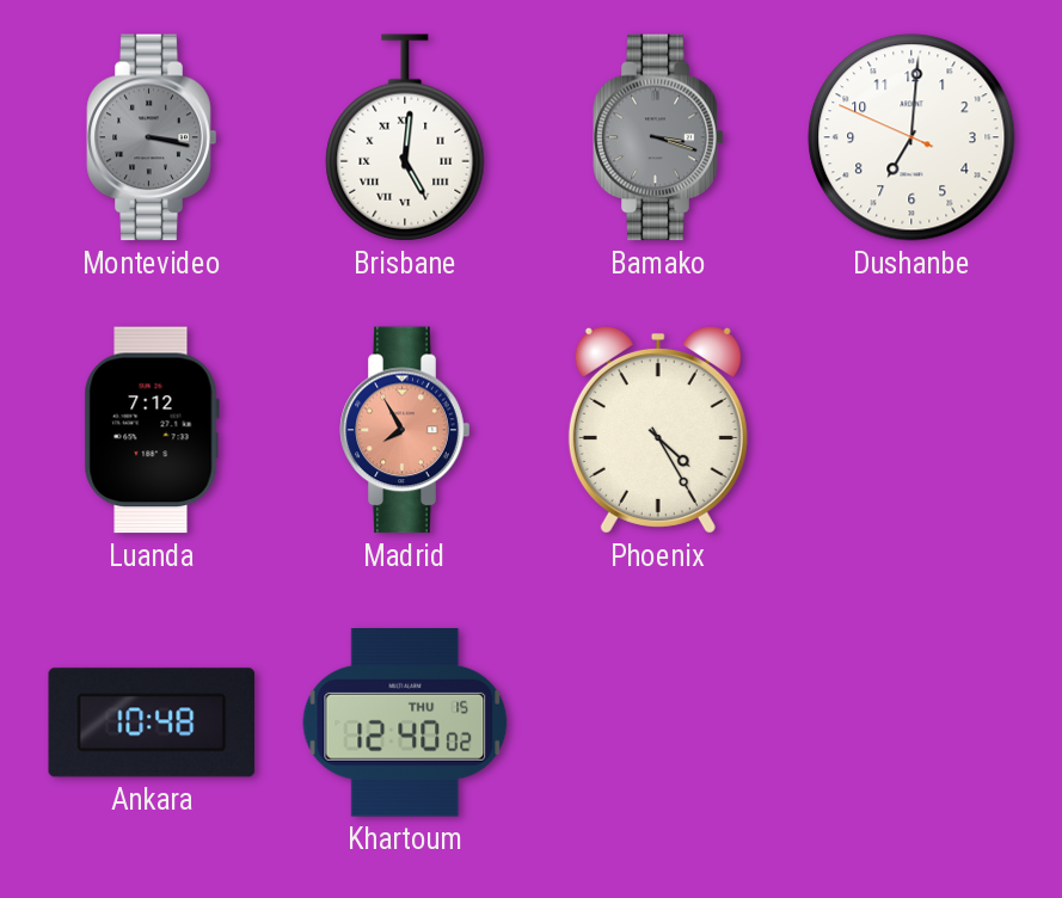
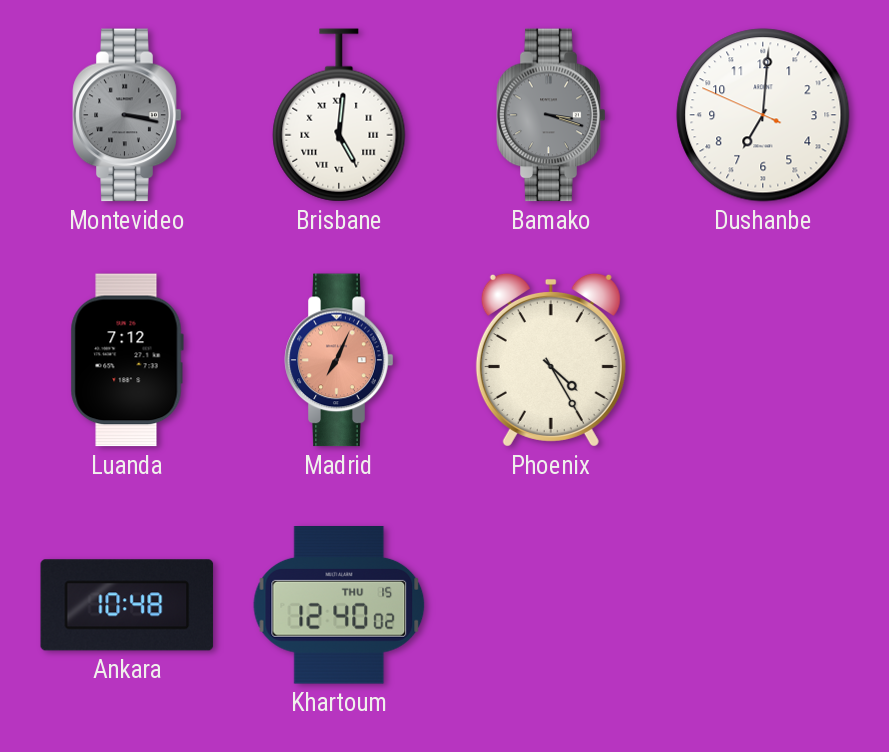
Madrid: 7:55 -> 7:04
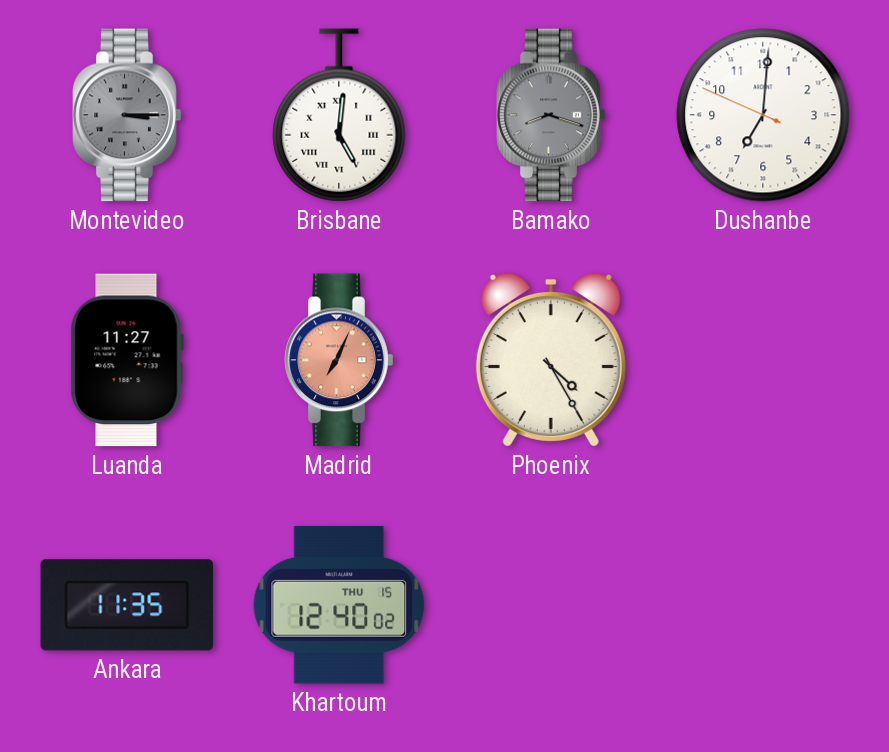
Montevideo: 3:17 -> 3:15
Bamako: 3:18 -> 8:18
Luanda: 7:12 -> 11:27
Ankara: 10:48 -> 11:35
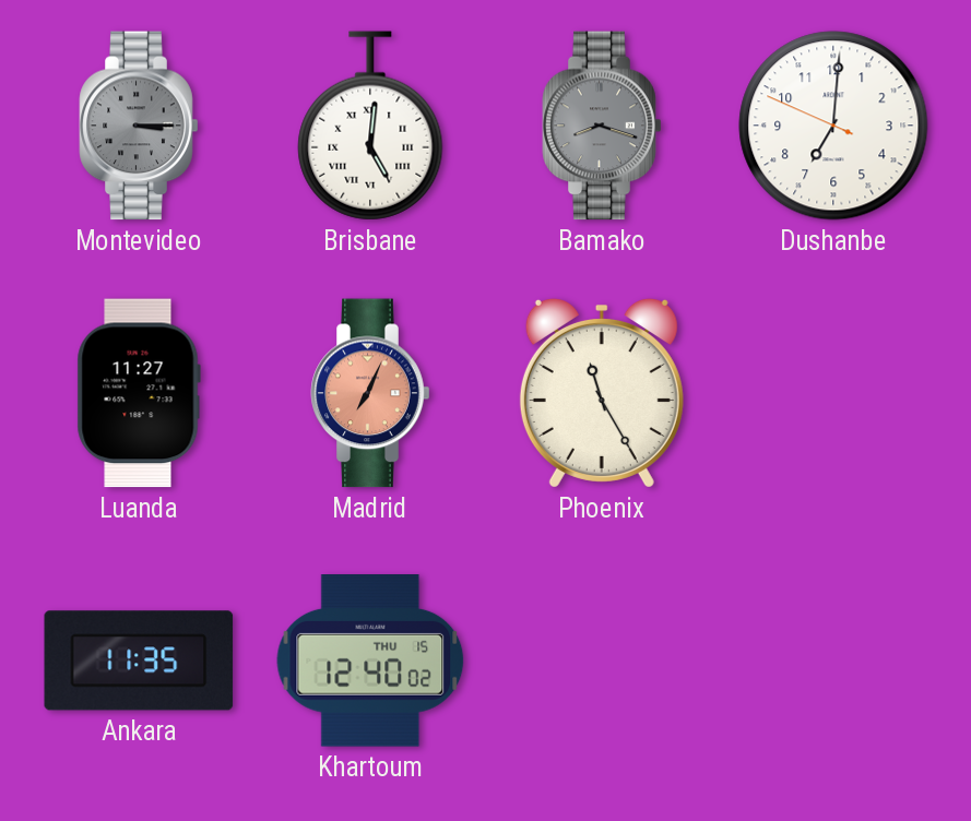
Phoenix: 4:25 -> 11:25
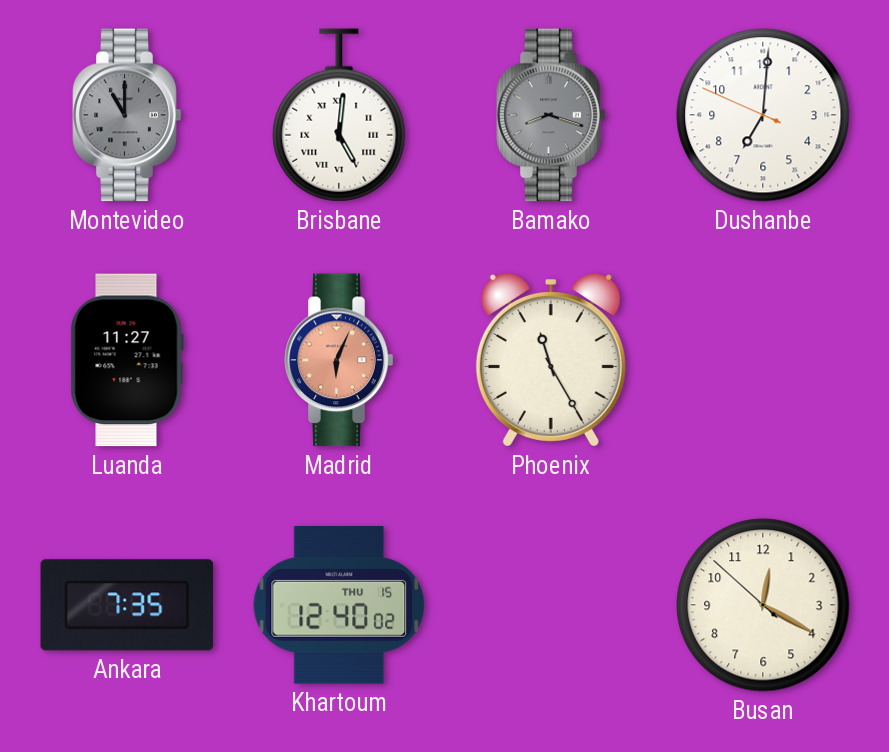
Montevideo: 3:15 -> 11:00
Madrid: 7:04 -> 6:04
Ankara: 11:35 -> 7:35
Busan: none -> 12:19
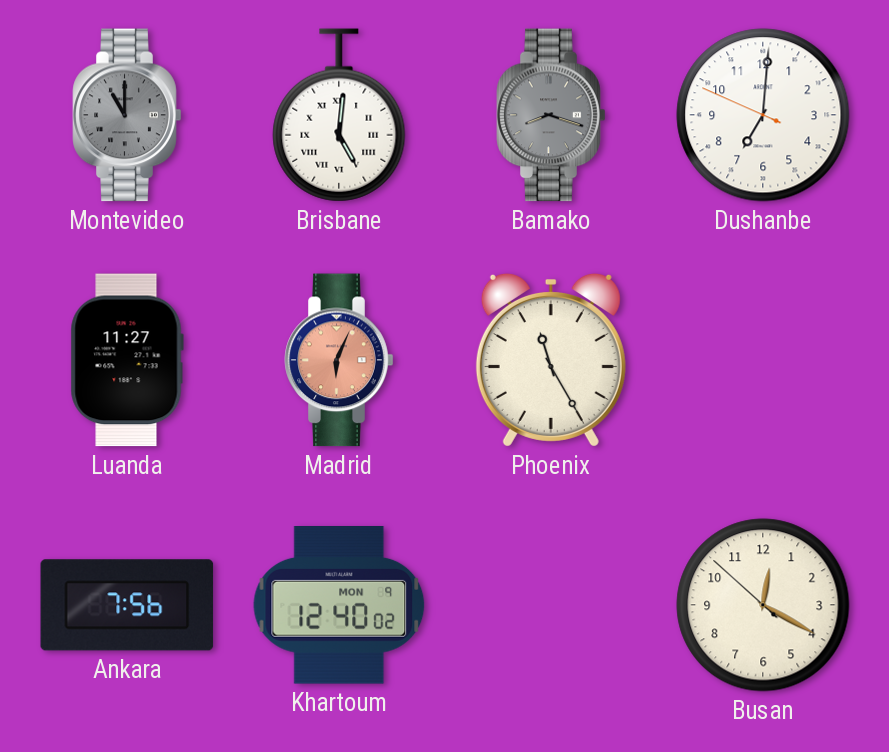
Ankara: 7:35 -> 7:56
Khartoum date: THU 15 -> MON 9
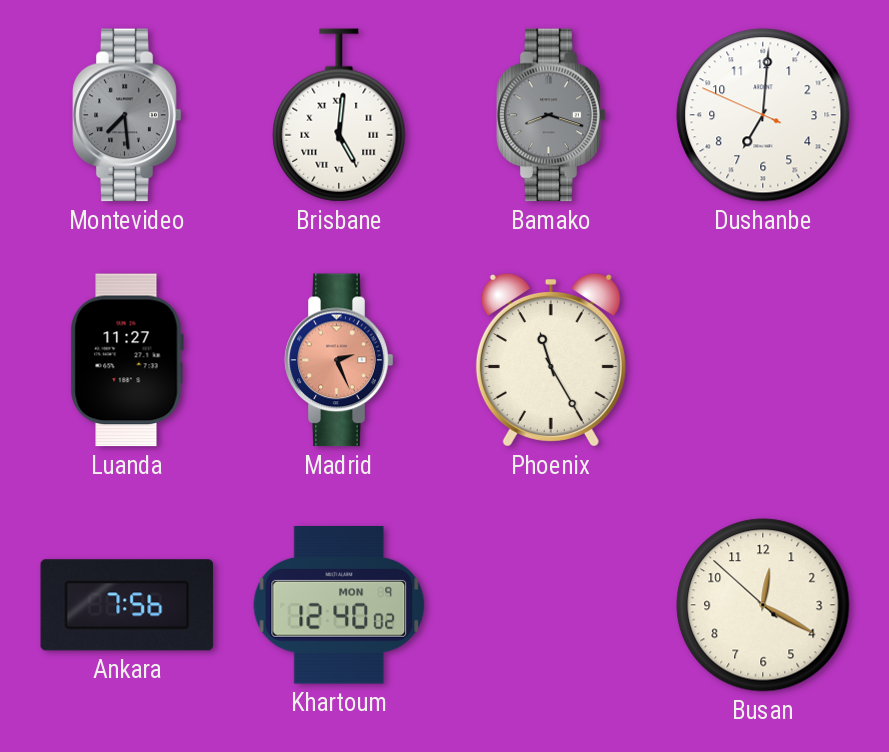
Montevideo: 11:00 -> 7:29
Madrid: 6:04 -> 2:26
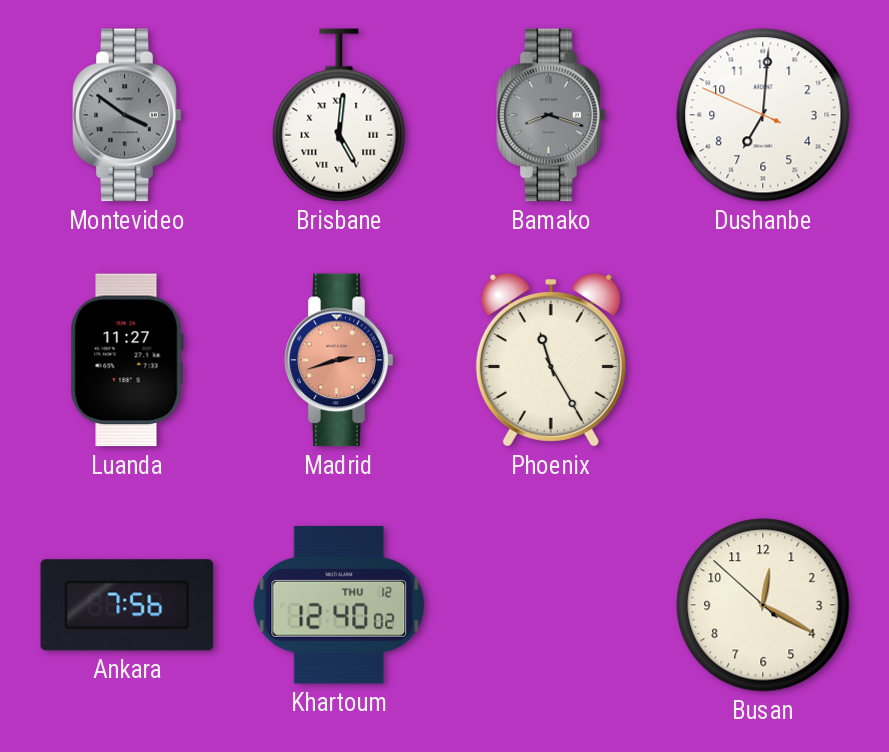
Montevideo: 7:29 -> 3:51
Madrid: 2:26 -> 2:42
Khartoum date: MON 9 -> THU 12
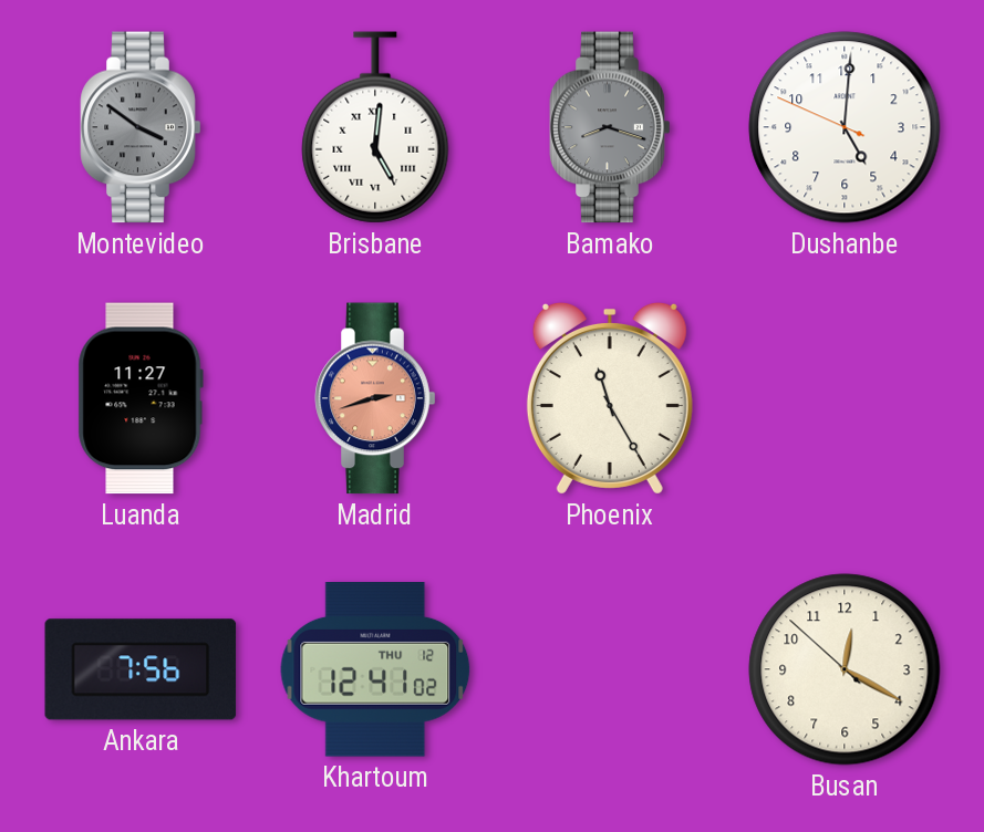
Dushanbe: 7:00 -> 5:00
Khartoum: 12:40 -> 12:41
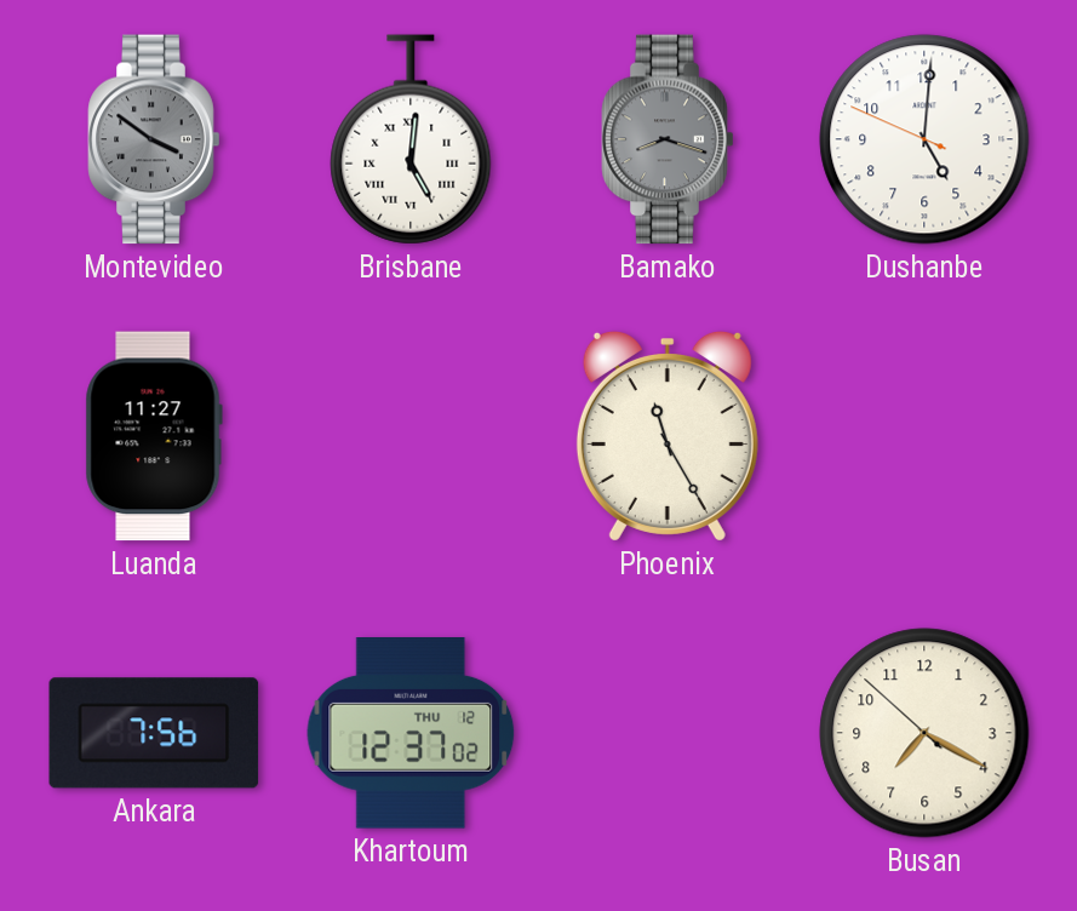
Madrid: 2:42 -> none
Khartoum: 12:41 -> 12:37
Busan: 12:19 -> 7:19
